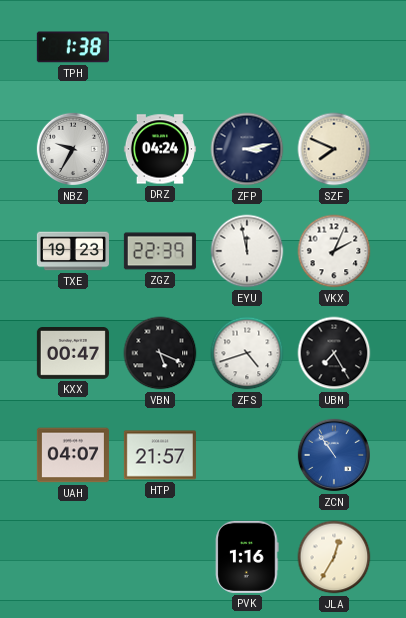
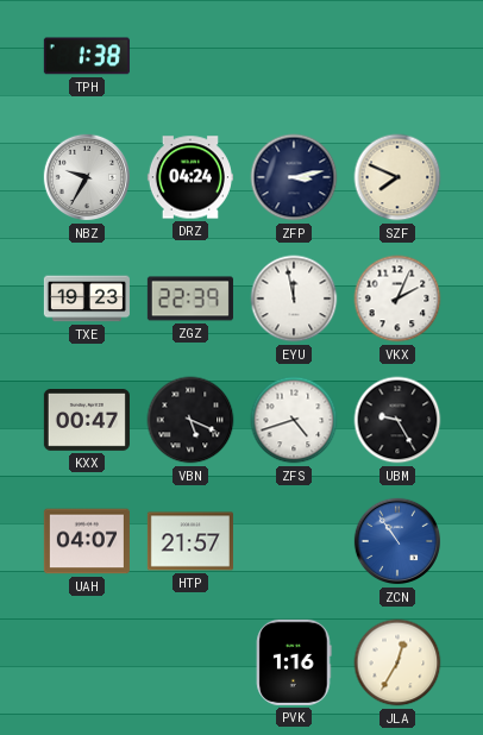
UBM: 7:25 -> 9:25
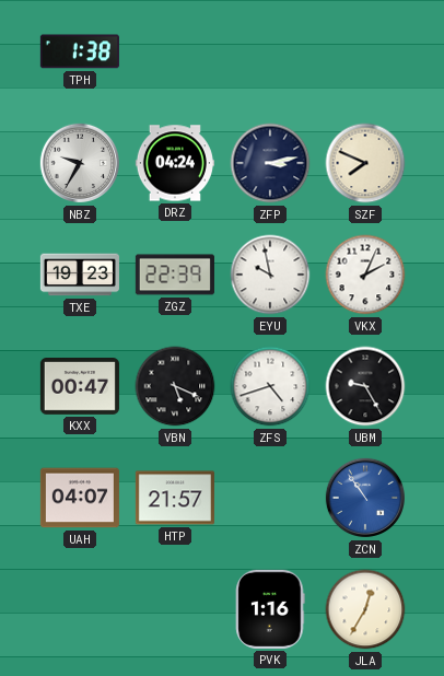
EYU: 11:58 -> 9:58
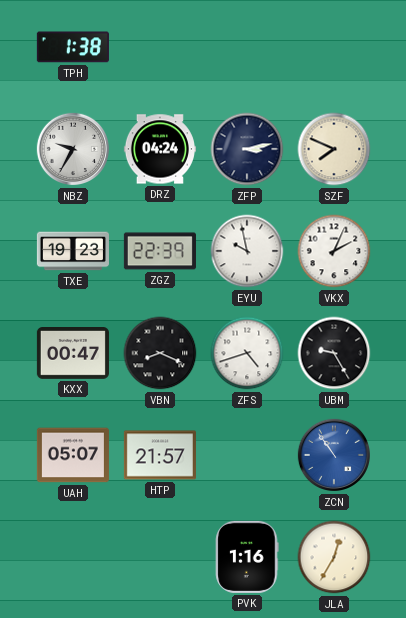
VBN: 5:19 -> 8:19
UAH: 04:07 -> 05:07
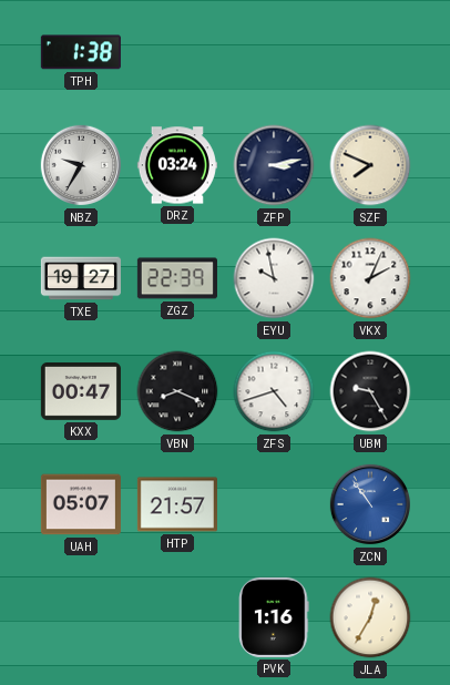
DRZ: 04:24 -> 03:24
TXE: 19:23 -> 19:27
